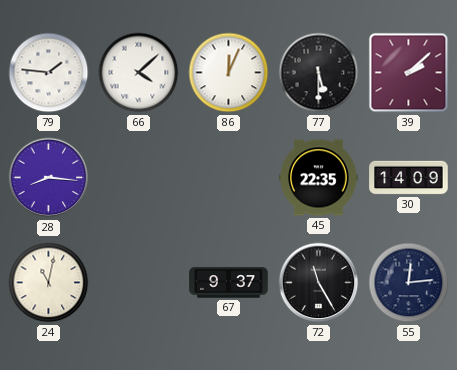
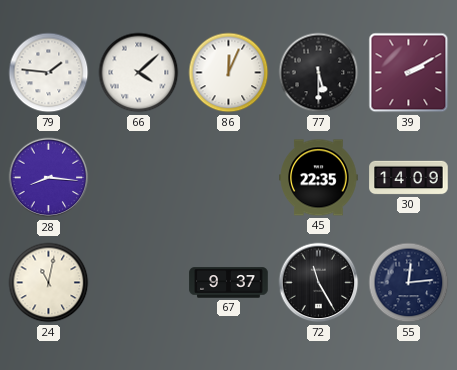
39: 2:08 -> 2:10
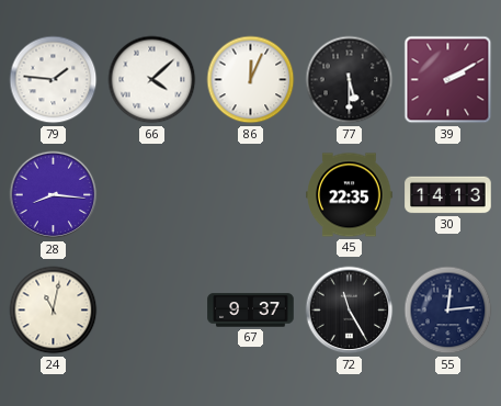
30: 14:09 -> 14:13
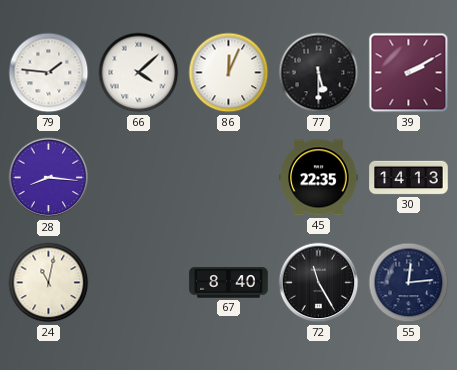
67: 9:37 -> 8:40
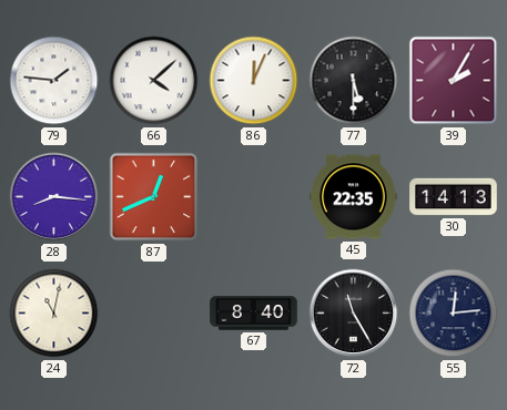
39: 2:10 -> 2:05
87: none -> 12:41
